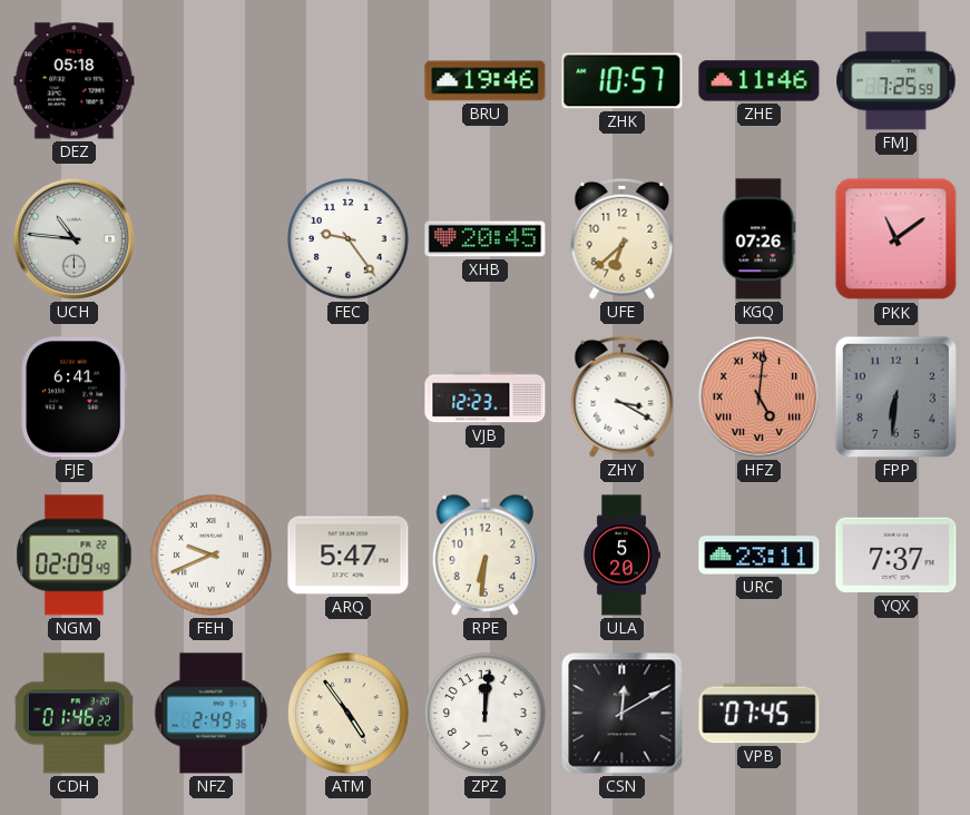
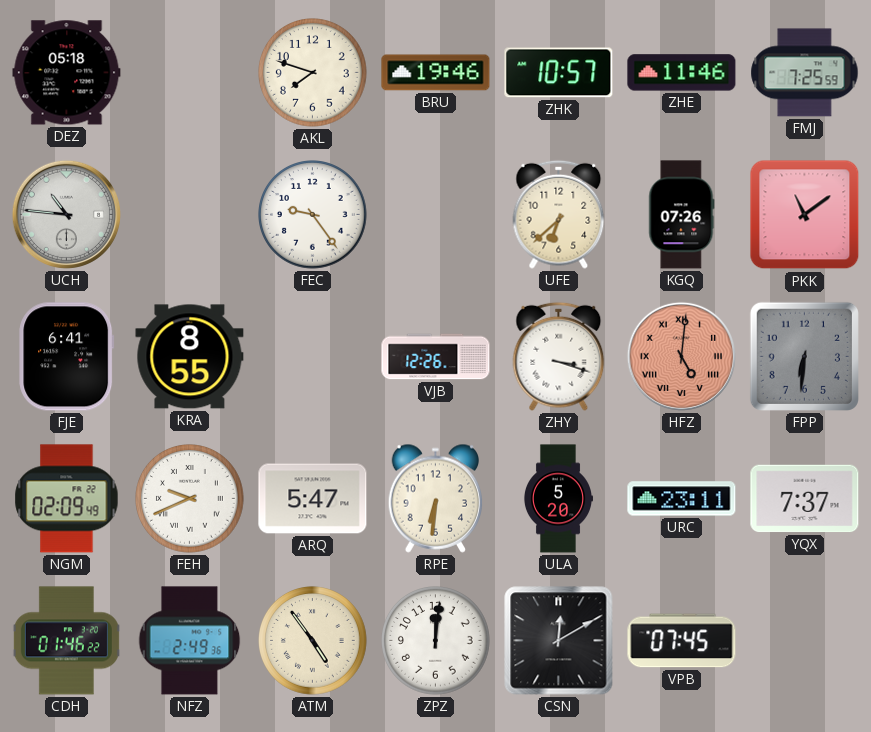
AKL: none -> 7:48
XHB: 20:45 -> none
KRA: none -> 8:55
VJB: 12:23 -> 12:26
ZHY: 3:20 -> 3:18
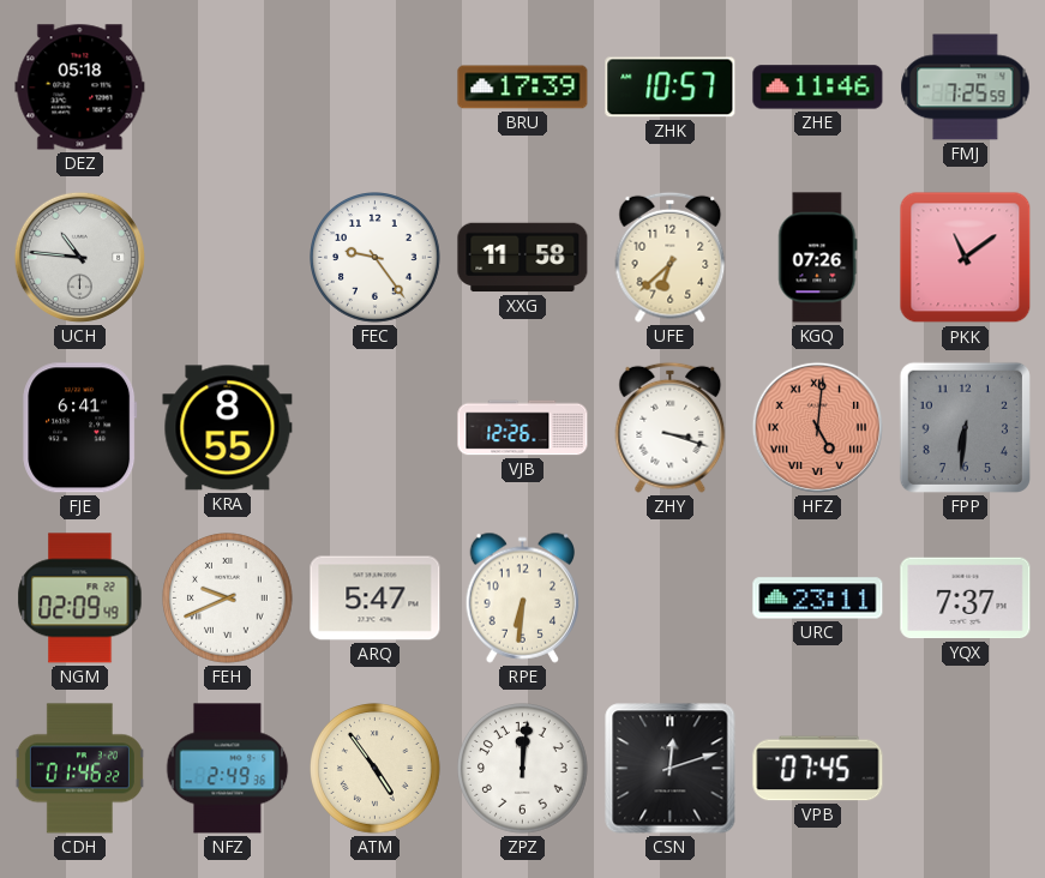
AKL: 7:48 -> none
BRU: 19:46 -> 17:39
XXG: none -> 11:58
ULA: 5:20 -> none
CSN: 12:10 -> 12:12
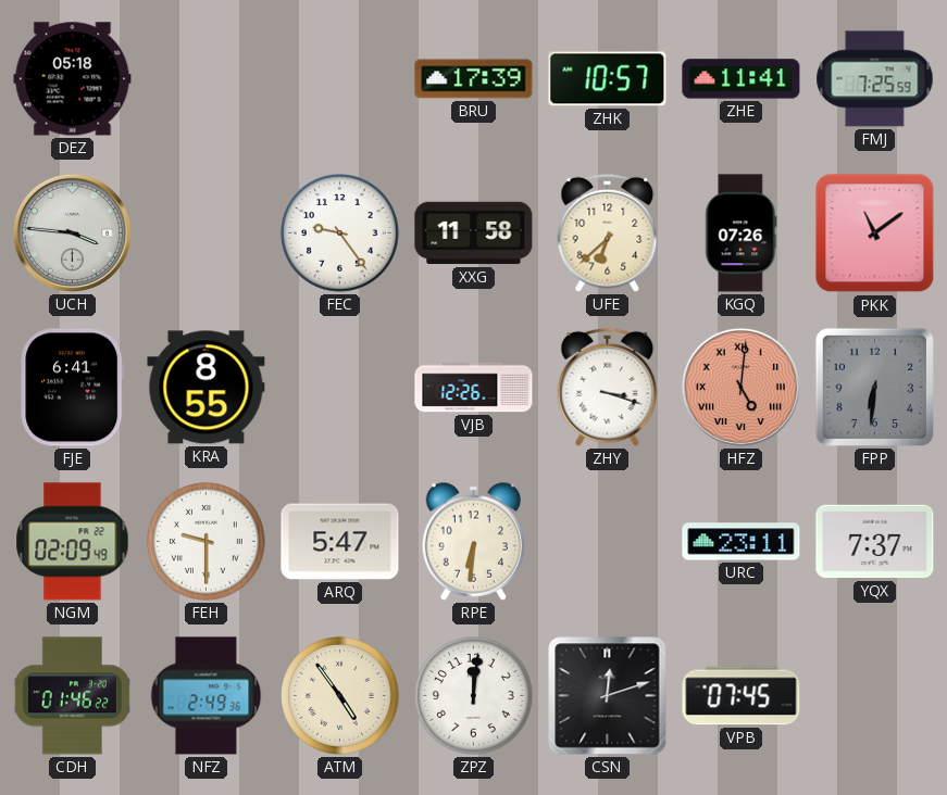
ZHE: 11:46 -> 11:41
UCH: 10:46 -> 3:46
FEH: 9:41 -> 9:30
